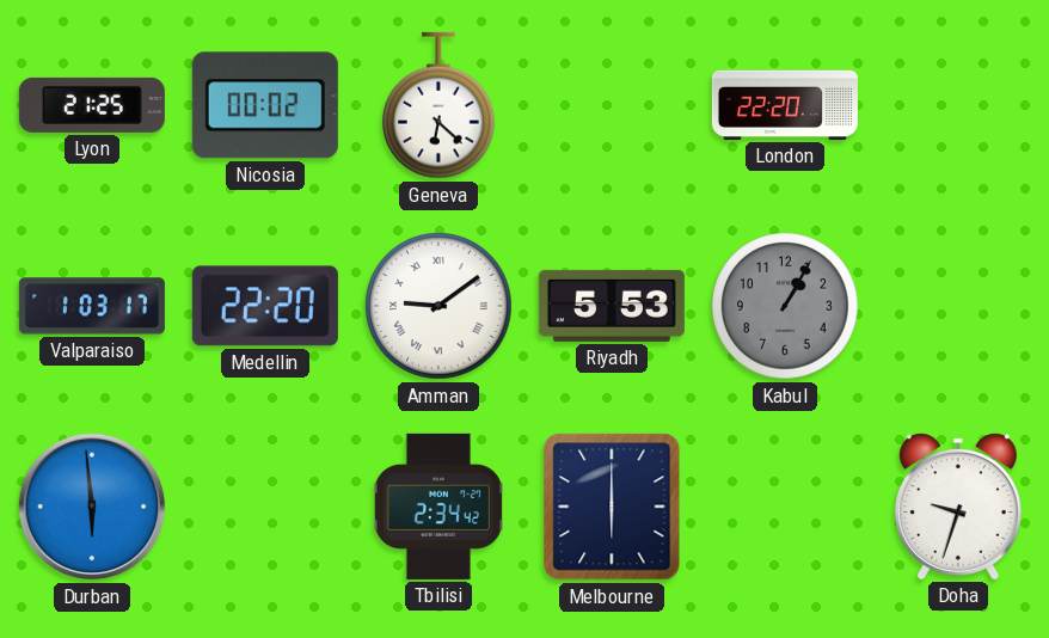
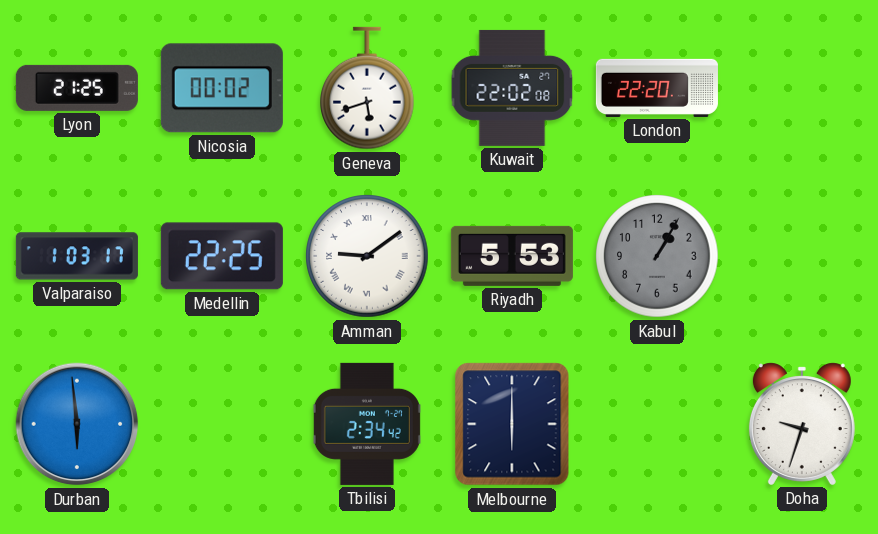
Geneva: 6:22 -> 5:42
Kuwait: none -> 22:02
Medellin: 22:20 -> 22:25
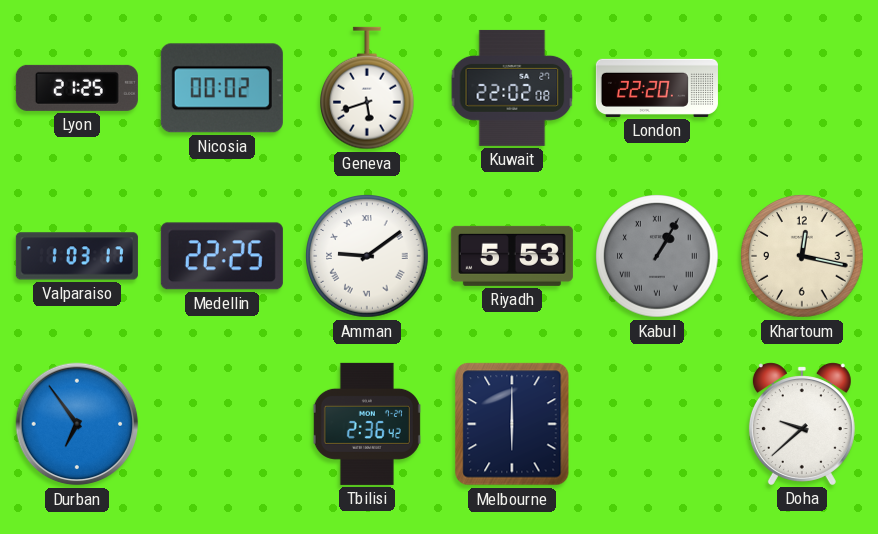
Kabul numerals: Arabic -> Roman
Khartoum: none -> 12:17
Durban: 5:59 -> 6:54
Tbilisi: 2:34 -> 2:36
Doha: 9:33 -> 9:38
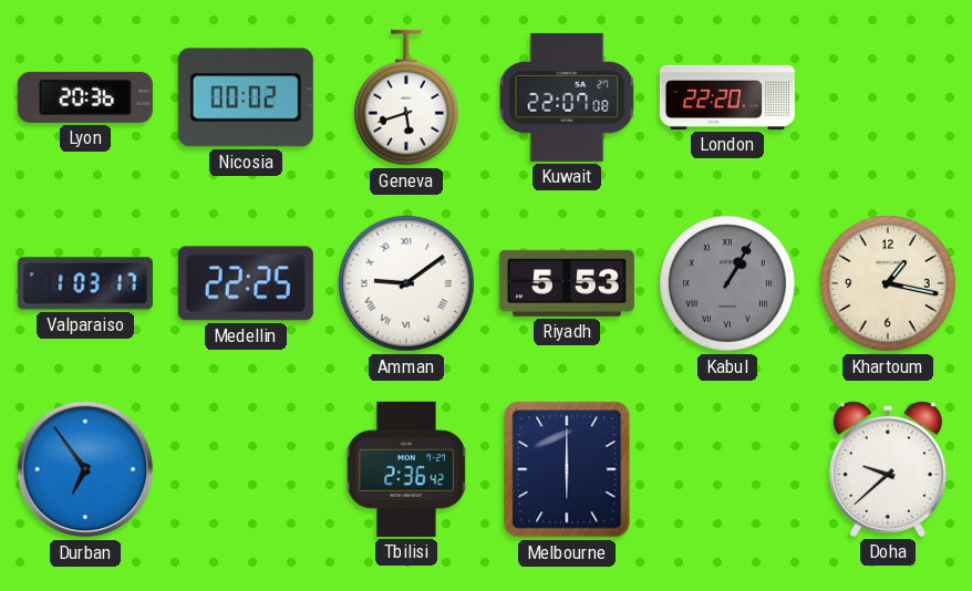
Lyon: 21:25 -> 20:36
Kuwait: 22:02 -> 22:07
Khartoum: 12:17 -> 1:17
